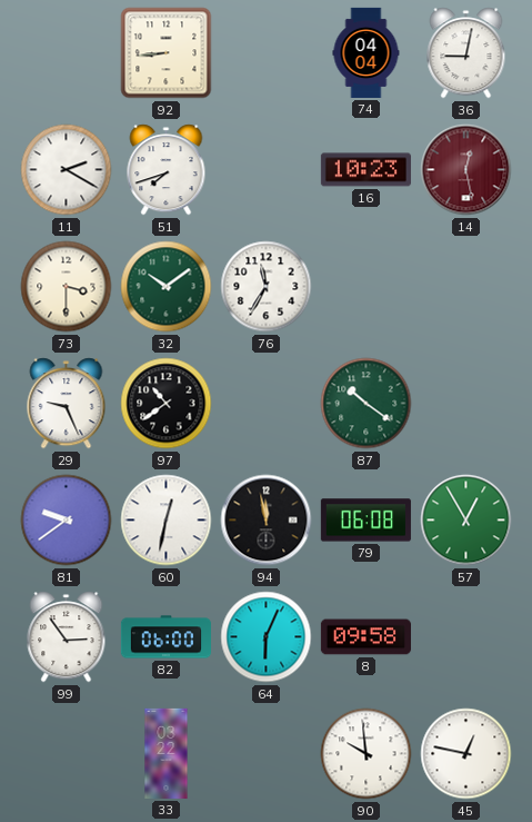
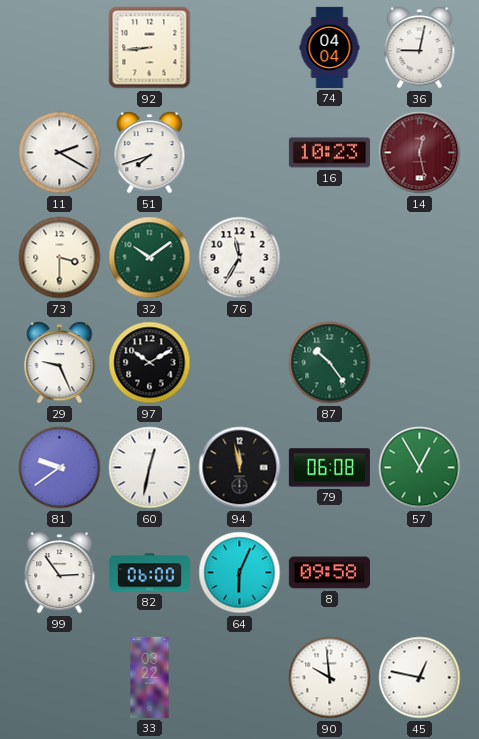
97: 10:39 -> 10:10
87: 10:21 -> 10:24
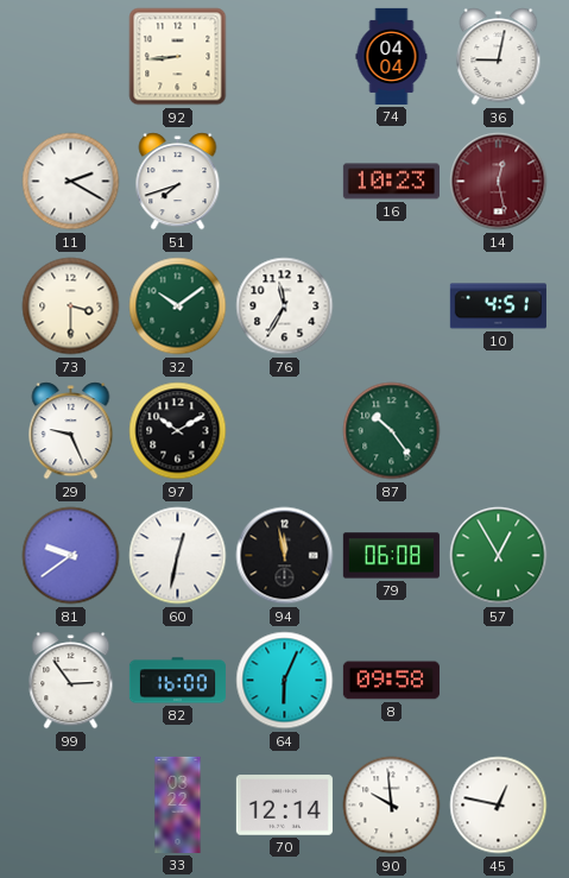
10: none -> 4:51
82: 06:00 -> 16:00
70: none -> 12:14
